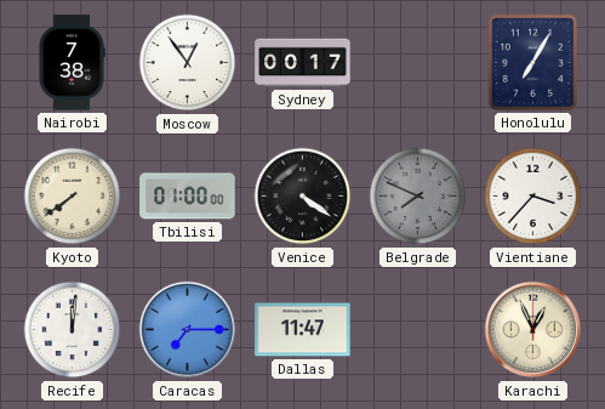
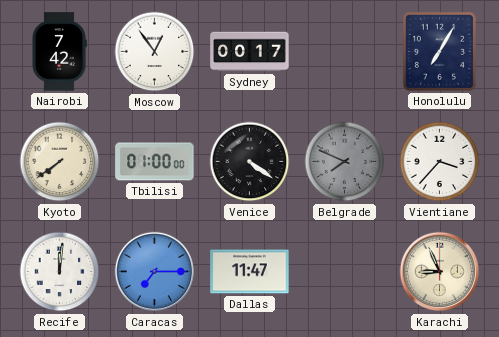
Nairobi: 7:38 -> 7:42
Karachi: 12:56 -> 8:56
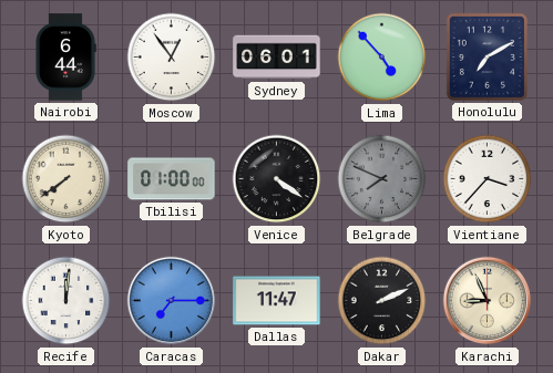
Nairobi: 7:42 -> 6:44
Sydney: 00:17 -> 06:01
Lima: none -> 4:53
Honolulu: 7:05 -> 7:10
Dakar: none -> 2:11
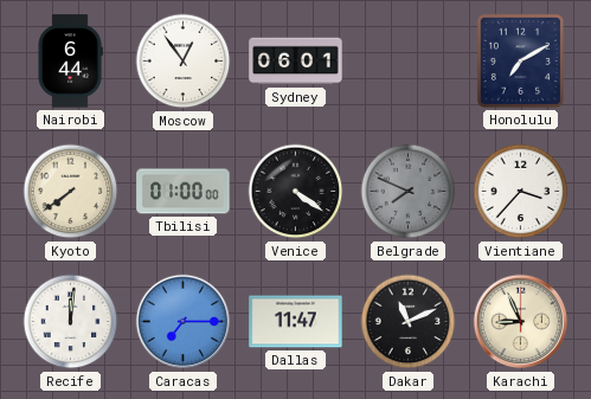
Lima: 4:53 -> none
Dakar: 2:11 -> 11:11
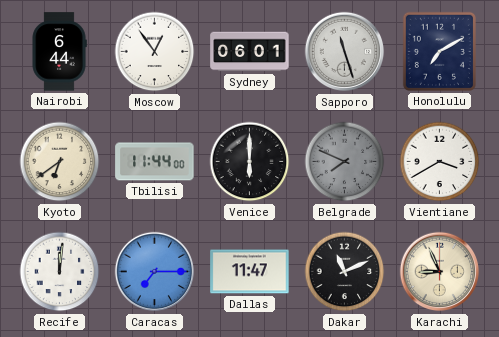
Sapporo: none -> 11:27
Kyoto: 7:39 -> 6:39
Tbilisi: 01:00 -> 11:44
Venice: 4:21 -> 6:00
Vientiane: 3:37 -> 3:40
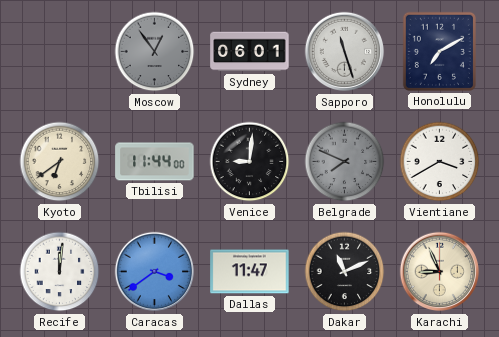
Nairobi: 6:44 -> none
Moscow dial: white -> grey
Venice: 6:00 -> 9:01
Caracas: 7:15 -> 3:39
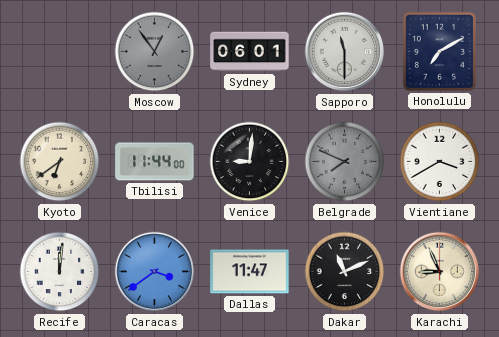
Sapporo: 11:27 -> 11:30
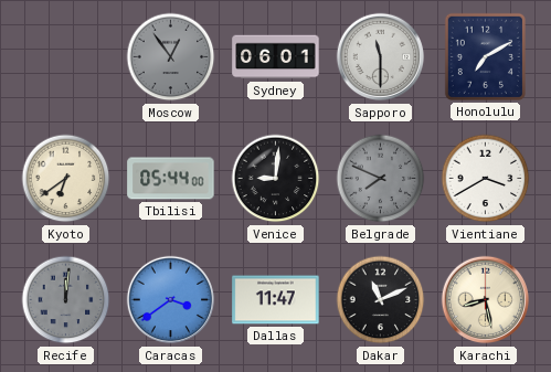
Tbilisi: 11:44 -> 05:44
Recife dial: white -> grey
Karachi: 8:56 -> 8:28
